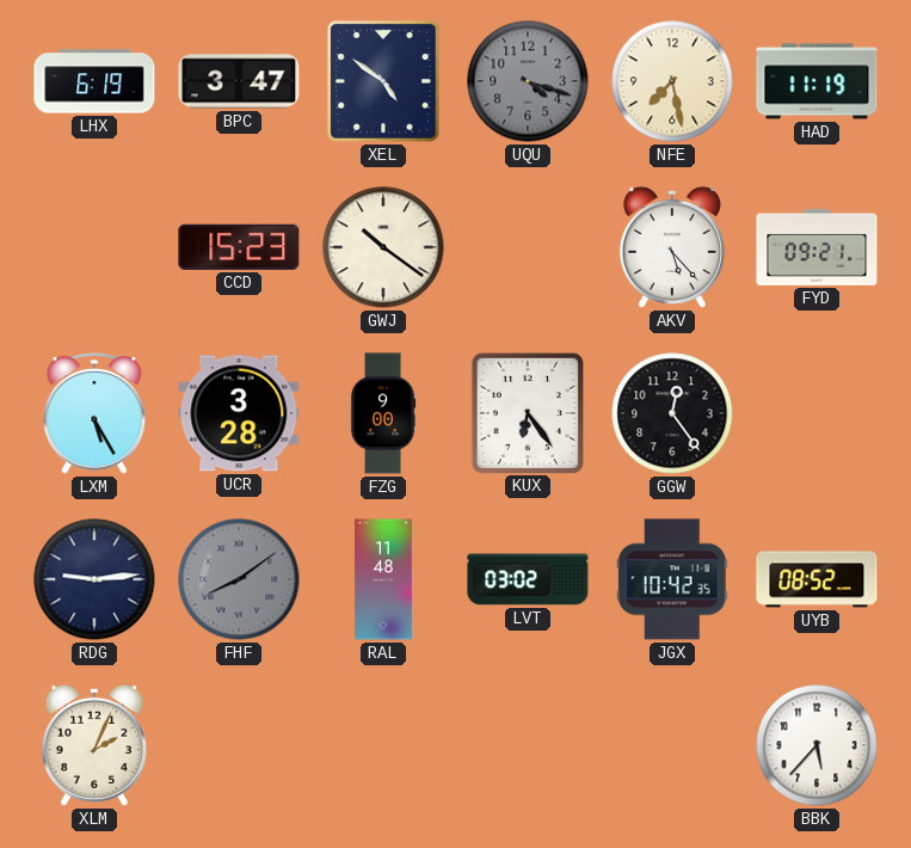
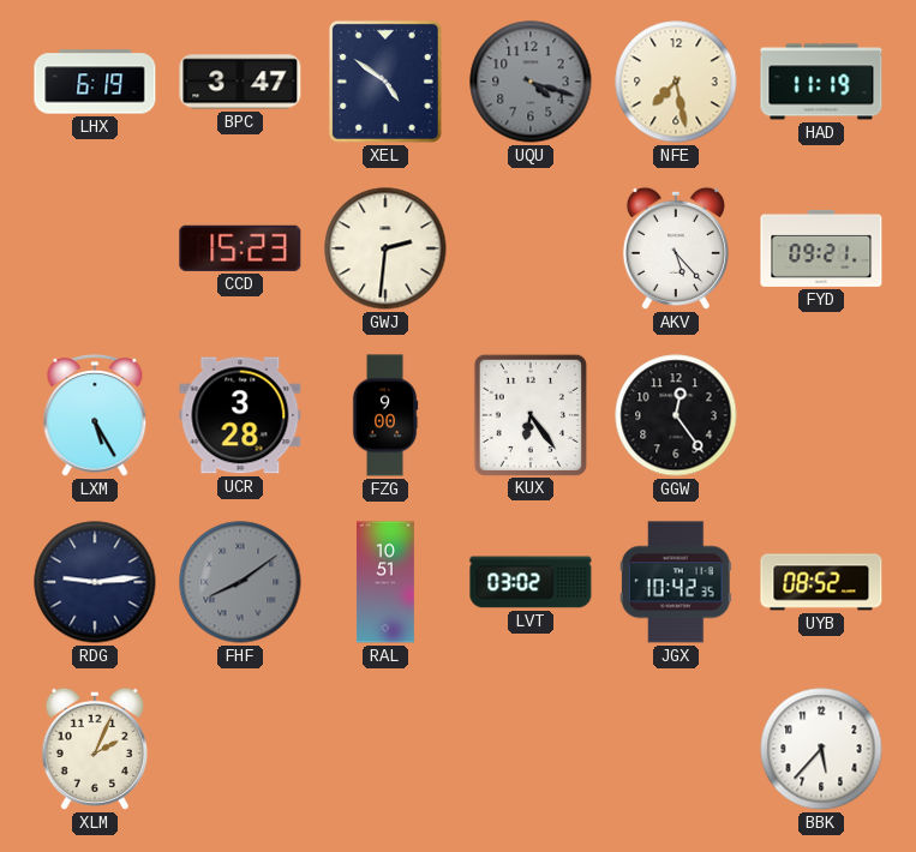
GWJ: 10:21 -> 2:31
RAL: 11:48 -> 10:51
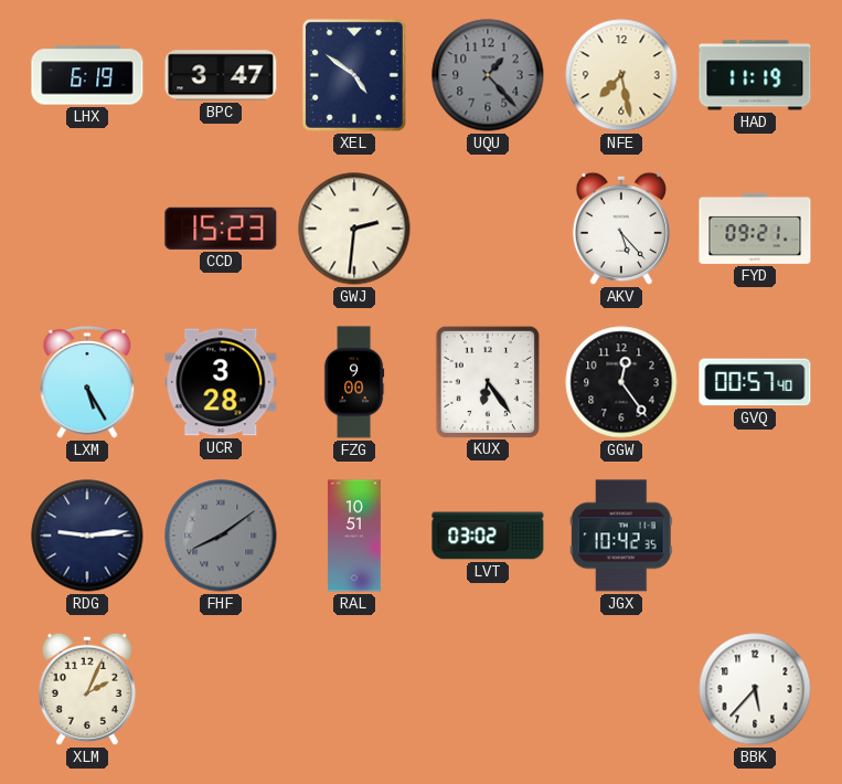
UQU: 4:18 -> 1:23
GVQ: none -> 00:57
UYB: 08:52 -> none
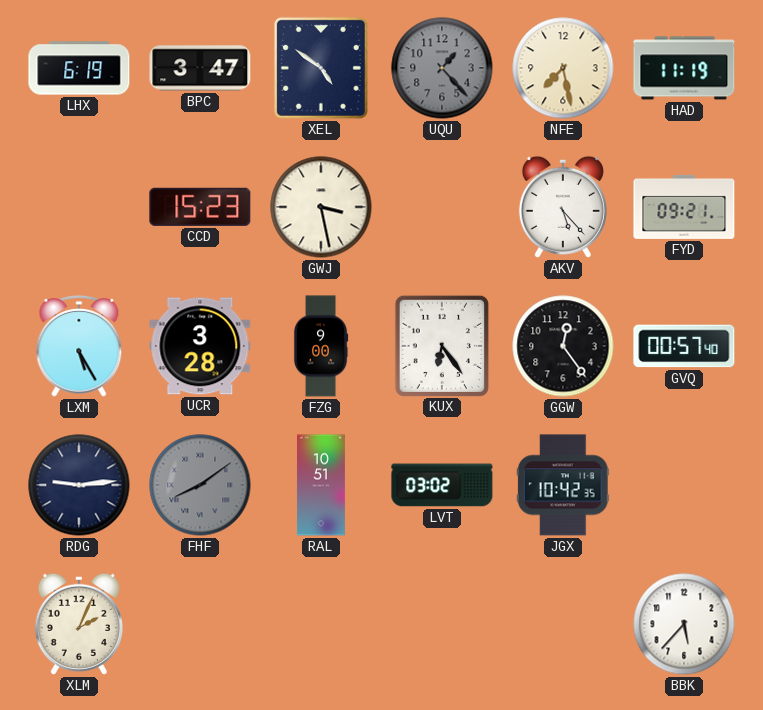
GWJ: 2:31 -> 3:28
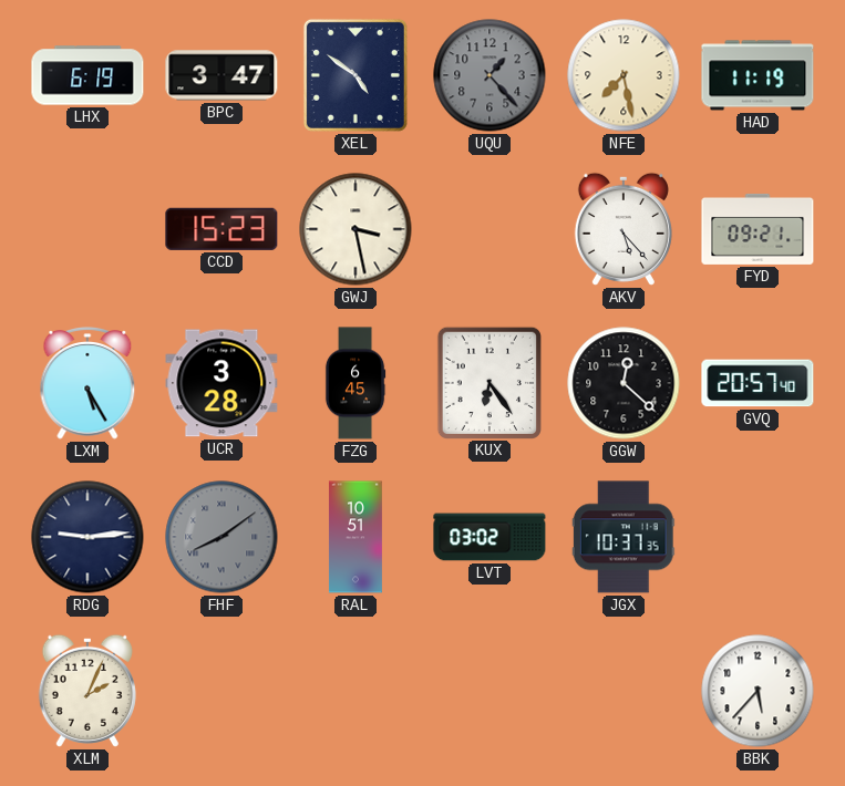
FZG: 9:00 -> 6:45
GGW: 12:24 -> 12:22
GVQ: 00:57 -> 20:57
JGX: 10:42 -> 10:37
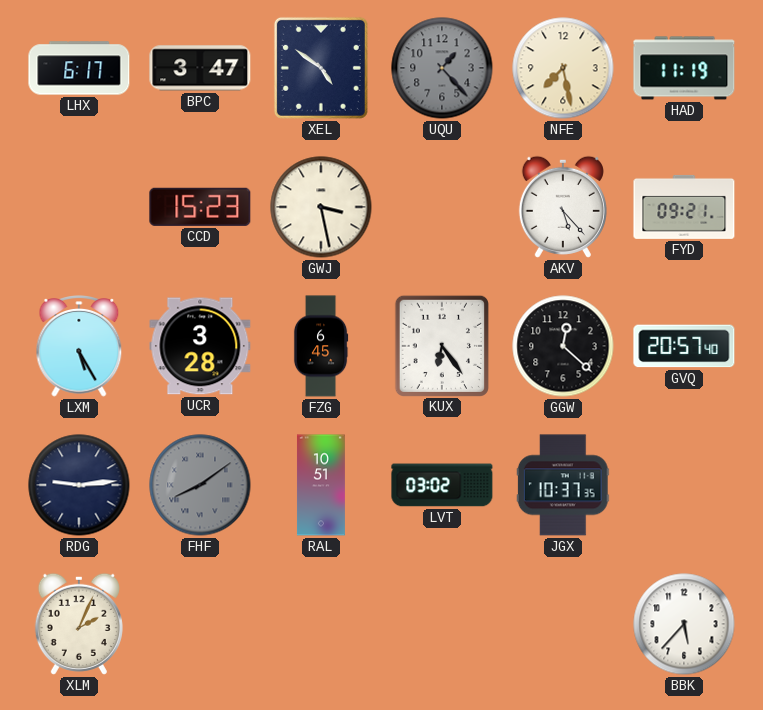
LHX: 6:19 -> 6:17
